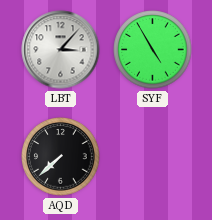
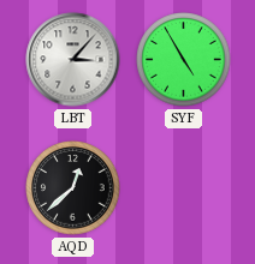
AQD: 7:38 -> 12:38
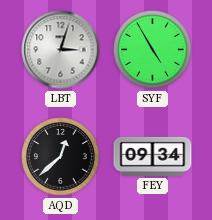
LBT: 3:07 -> 3:03
FEY: none -> 09:34
